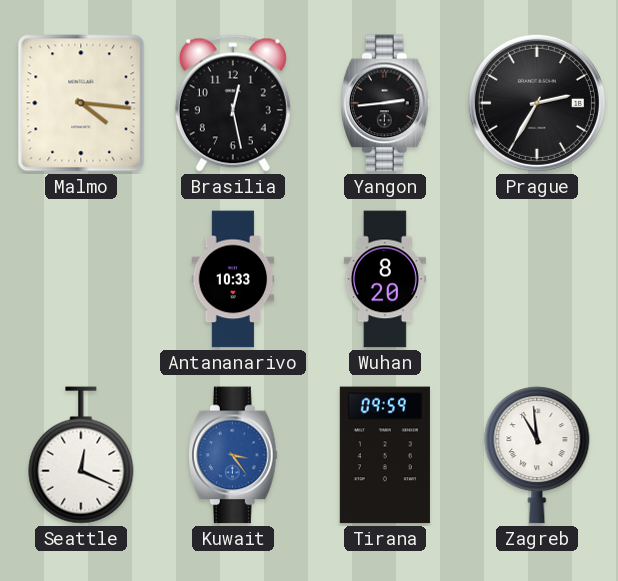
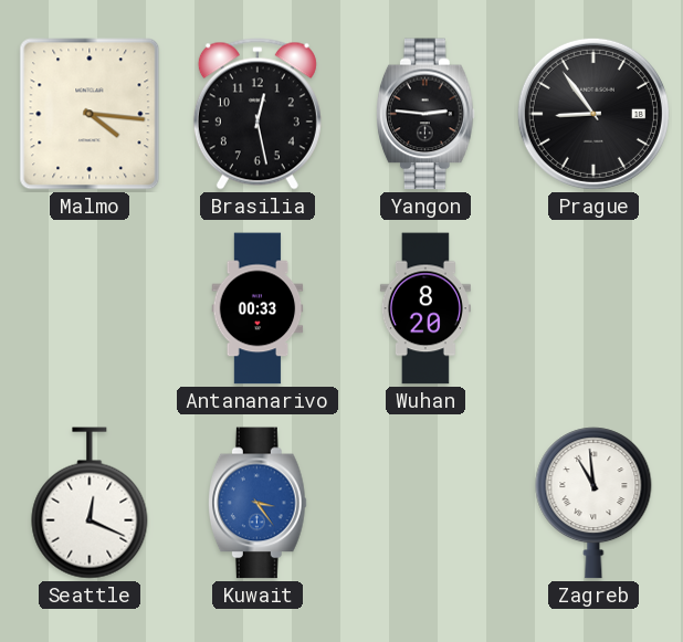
Yangon: 2:44 -> 2:46
Prague: 2:35 -> 8:54
Antananarivo: 10:33 -> 00:33
Tirana: 09:59 -> none
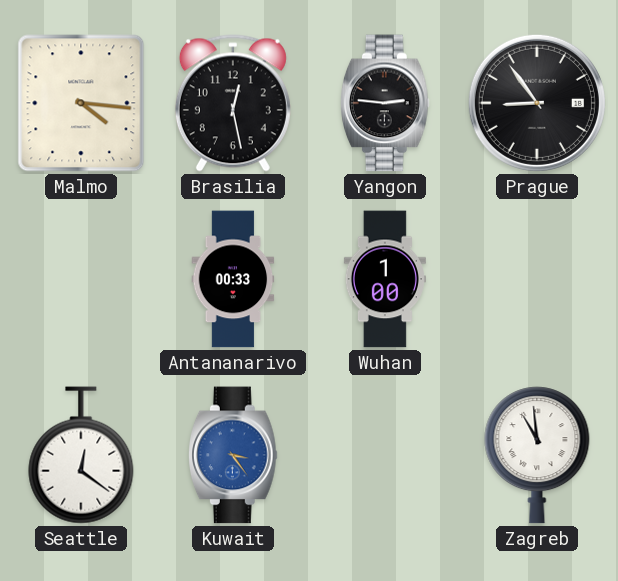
Wuhan: 8:20 -> 1:00
Seattle: 12:19 -> 12:21
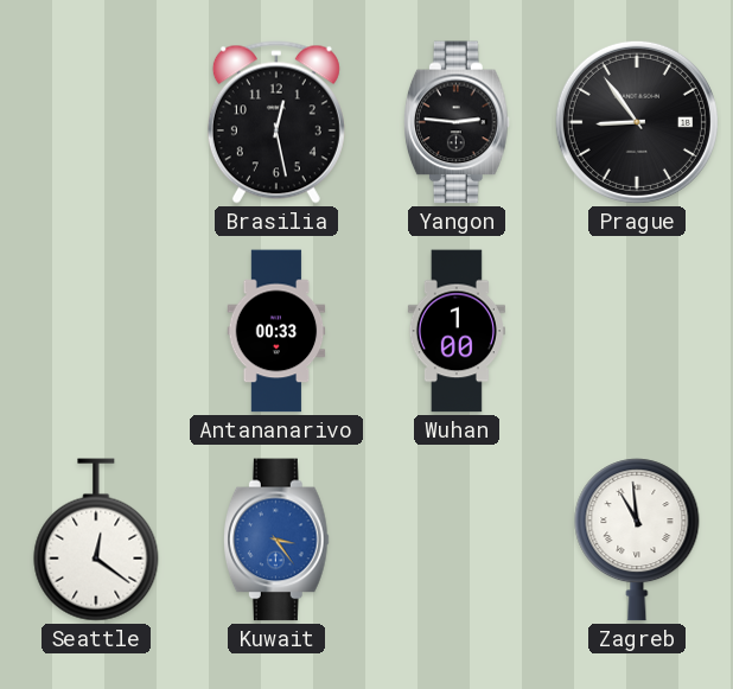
Malmo: 4:16 -> none
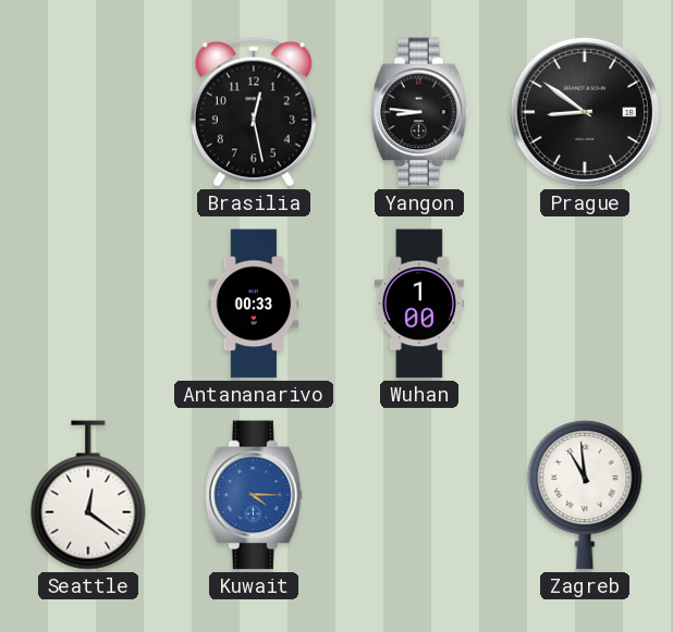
Yangon: 2:46 -> 8:46
Prague: 8:54 -> 8:51
Kuwait: 3:24 -> 4:15
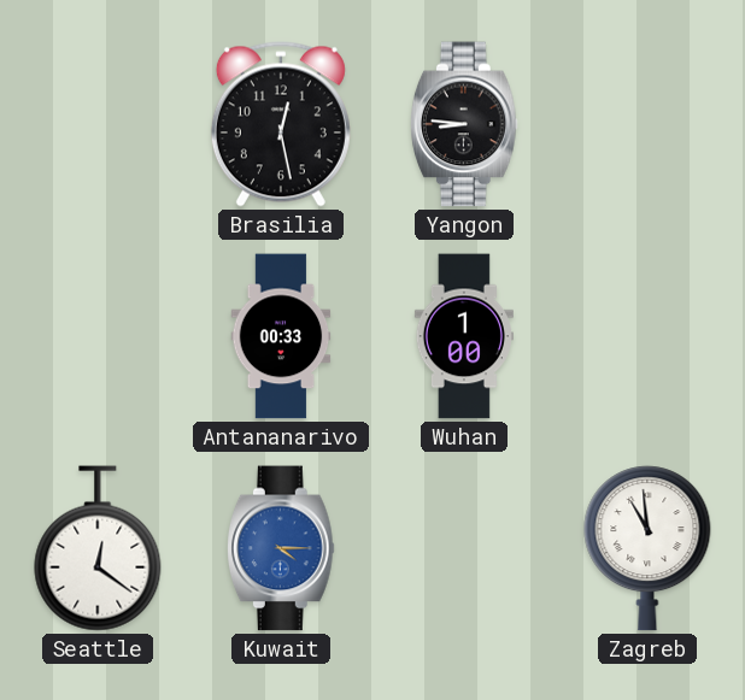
Prague: 8:51 -> none
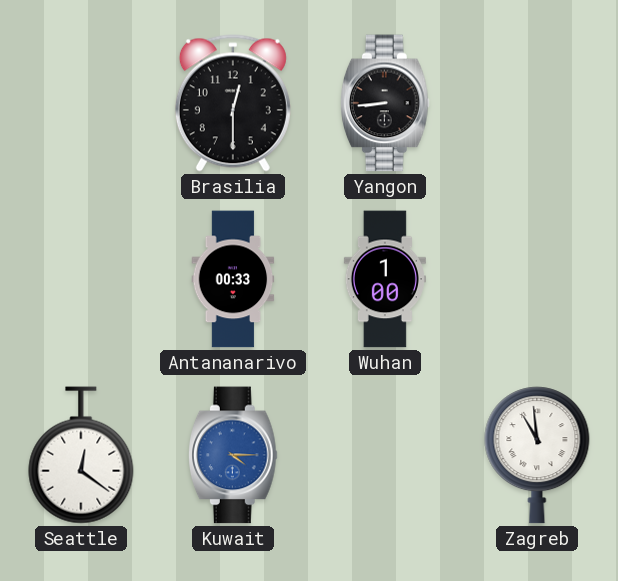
Brasilia: 12:28 -> 12:30
Yangon: 8:46 -> 8:44
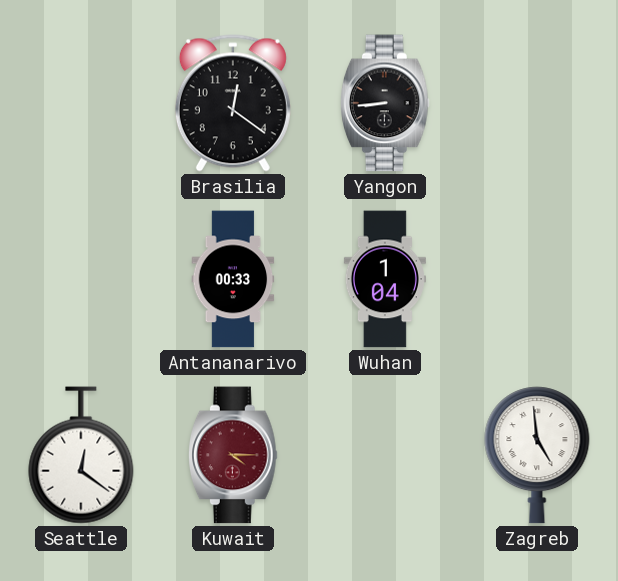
Brasilia: 12:30 -> 12:21
Wuhan: 1:00 -> 1:04
Kuwait dial: blue -> burgundy
Zagreb: 10:59 -> 4:59
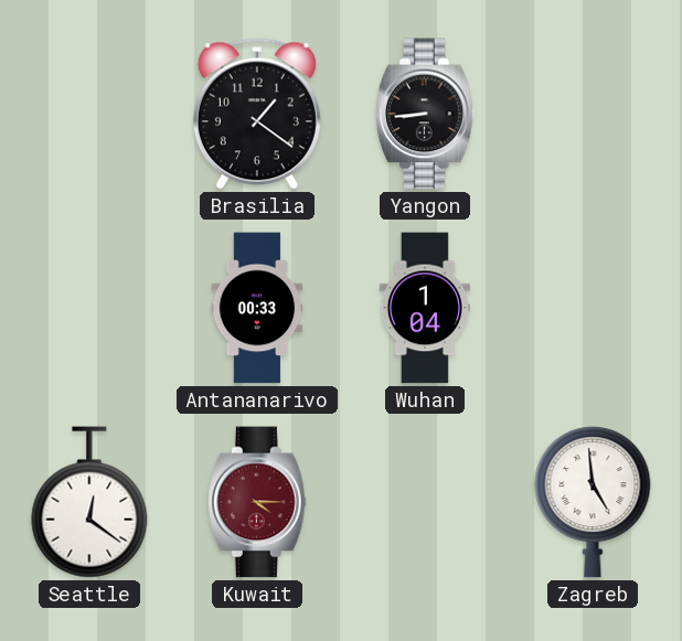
Brasilia: 12:21 -> 1:21
